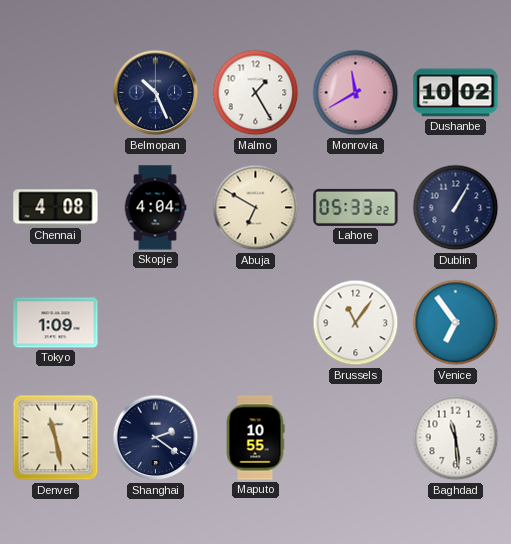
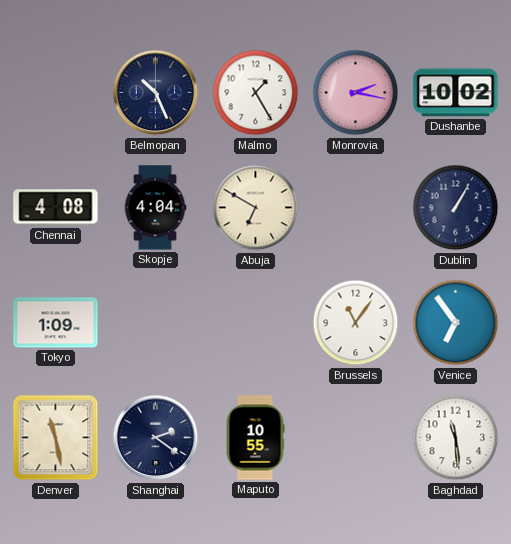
Monrovia: 11:40 -> 2:17
Lahore: 05:33 -> none
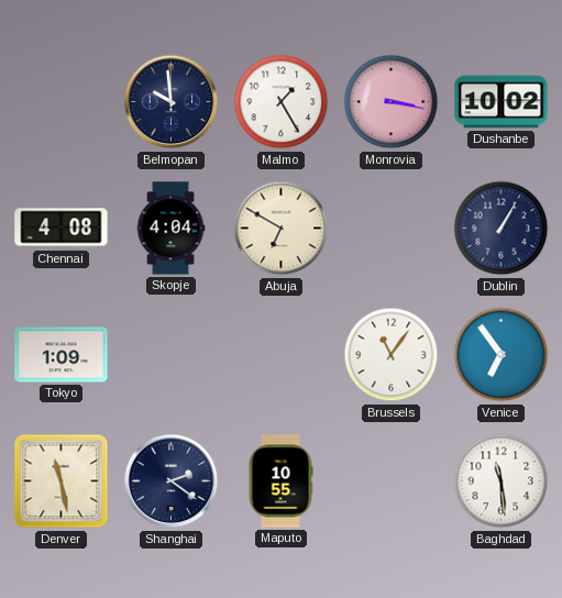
Belmopan: 10:26 -> 9:59
Monrovia: 2:17 -> 3:17
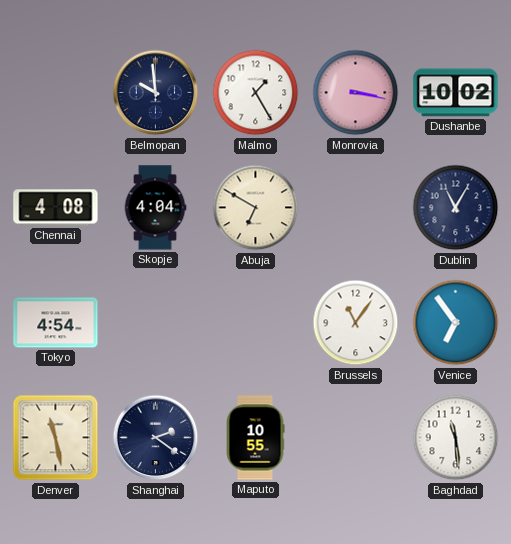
Dublin: 1:05 -> 11:05
Tokyo: 1:09 -> 4:54
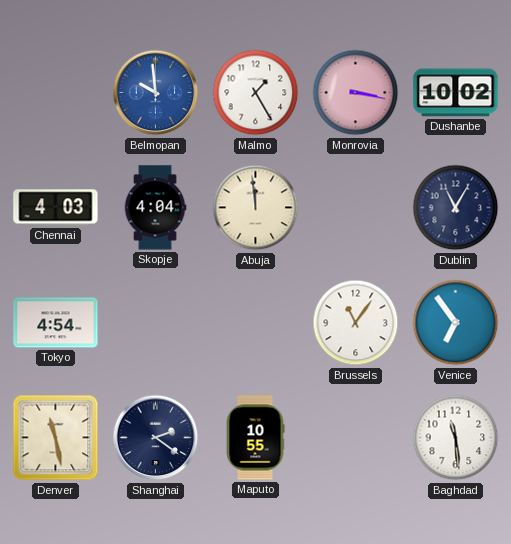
Belmopan dial: navy -> blue
Chennai: 4:08 -> 4:03
Abuja: 6:50 -> 11:59
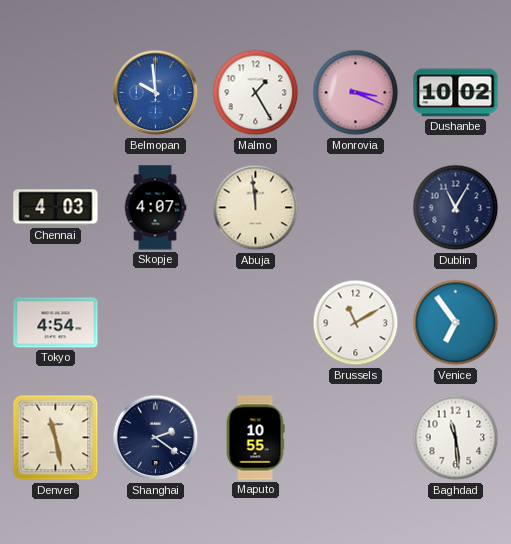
Monrovia: 3:17 -> 3:19
Skopje: 4:04 -> 4:07
Brussels: 11:06 -> 11:10
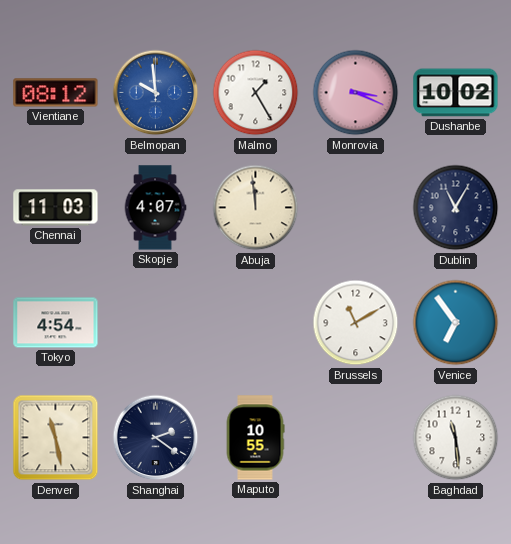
Vientiane: none -> 08:12
Chennai: 4:03 -> 11:03
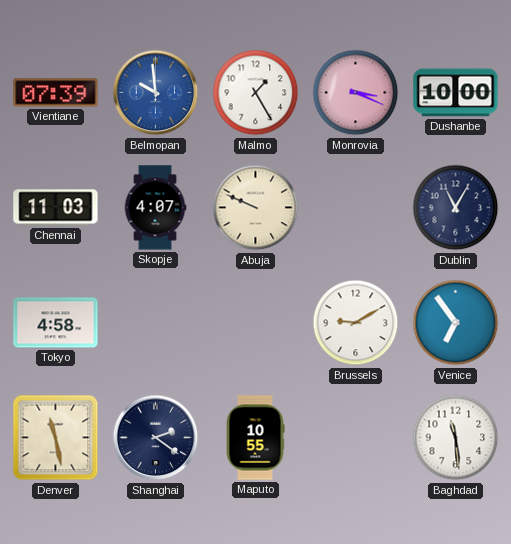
Vientiane: 08:12 -> 07:39
Dushanbe: 10:02 -> 10:00
Abuja: 11:59 -> 9:49
Tokyo: 4:54 -> 4:58
Brussels: 11:10 -> 9:10
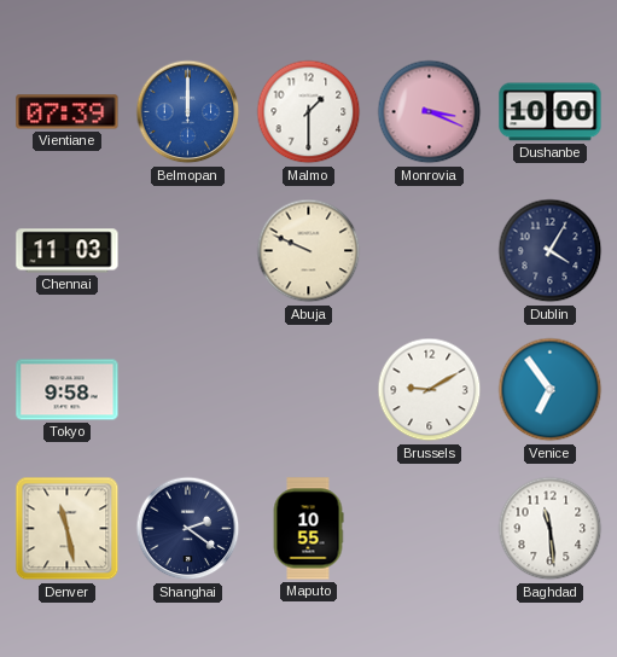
Belmopan: 9:59 -> 12:00
Malmo: 1:25 -> 1:30
Skopje: 4:07 -> none
Dublin: 11:05 -> 4:05
Tokyo: 4:58 -> 9:58
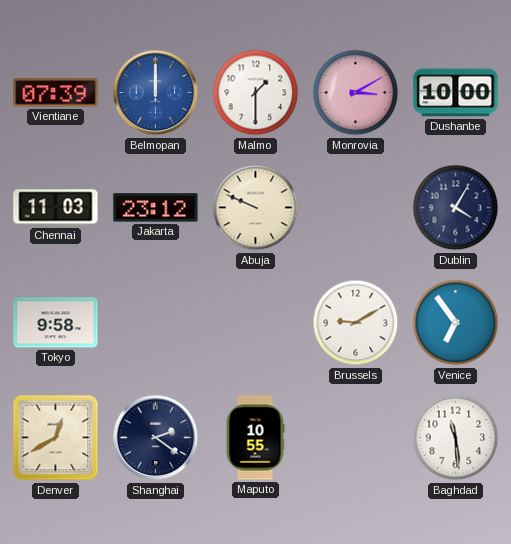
Monrovia: 3:19 -> 3:10
Jakarta: none -> 23:12
Denver: 11:28 -> 12:40
